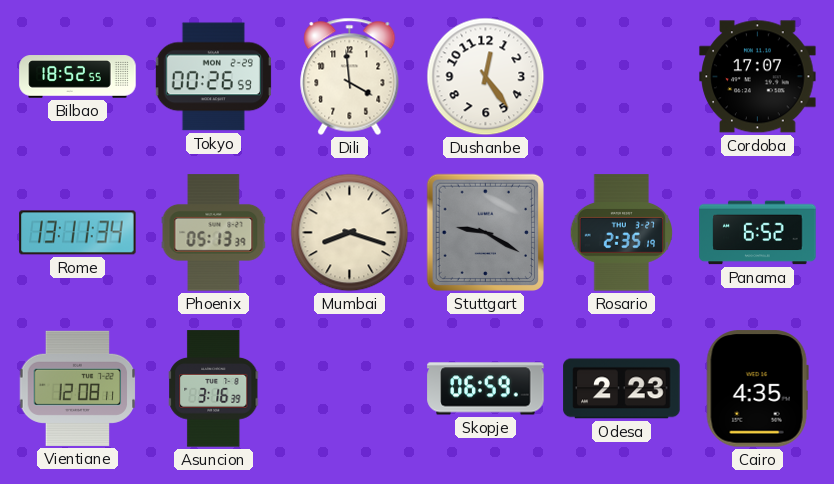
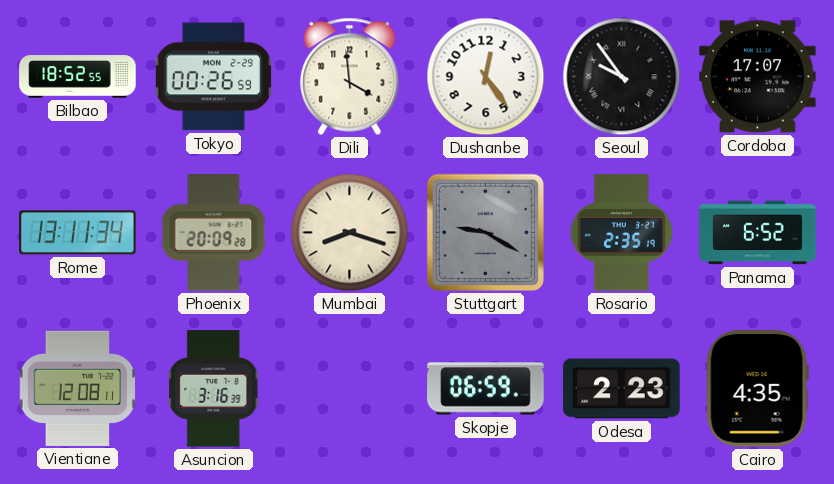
Seoul: none -> 9:54
Phoenix: 05:13 -> 20:09
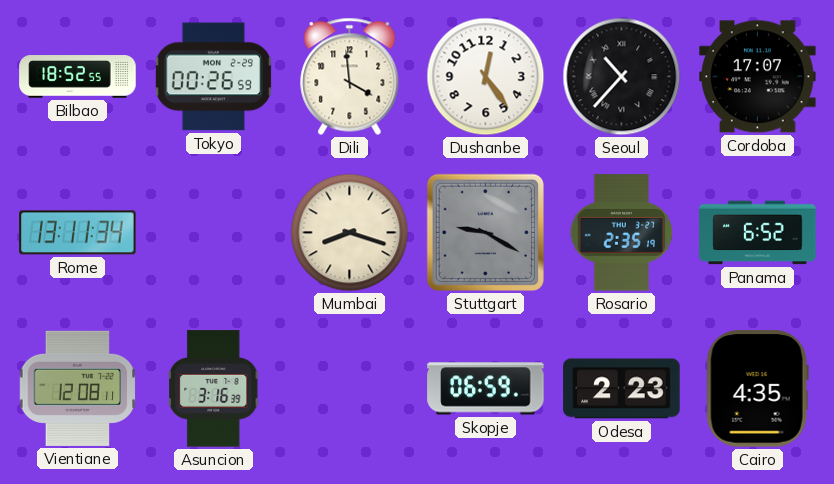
Seoul: 9:54 -> 10:37
Phoenix: 20:09 -> none
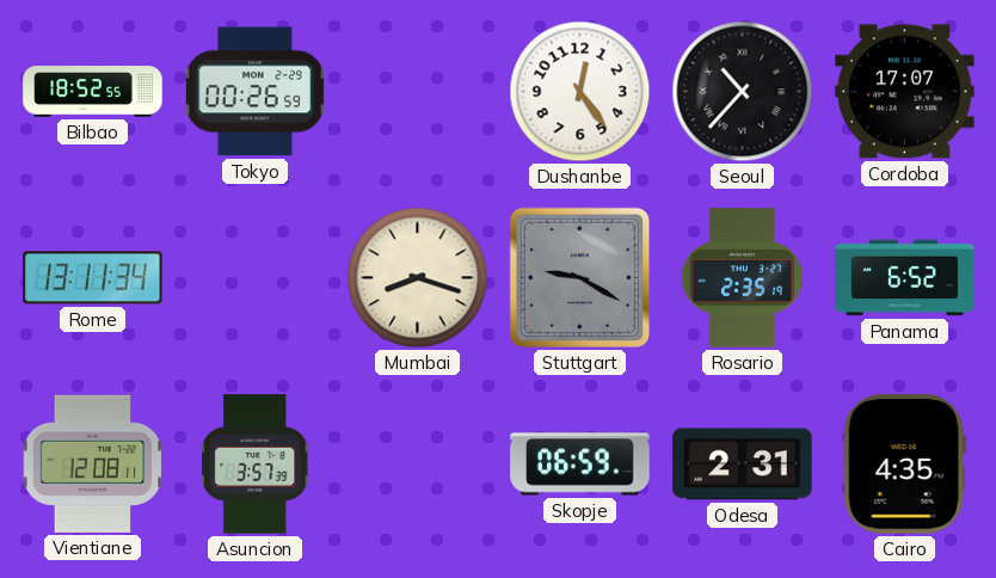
Dili: 3:59 -> none
Asuncion: 3:16 -> 3:57
Odesa: 2:23 -> 2:31
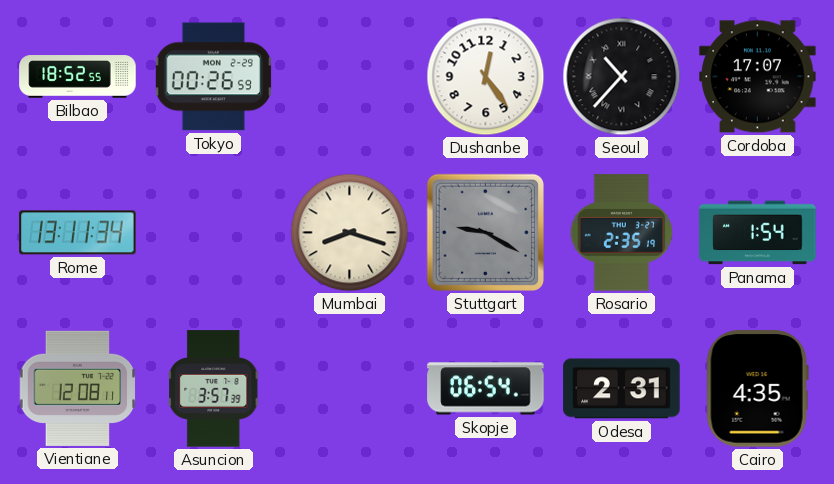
Panama: 6:52 -> 1:54
Skopje: 06:59 -> 06:54
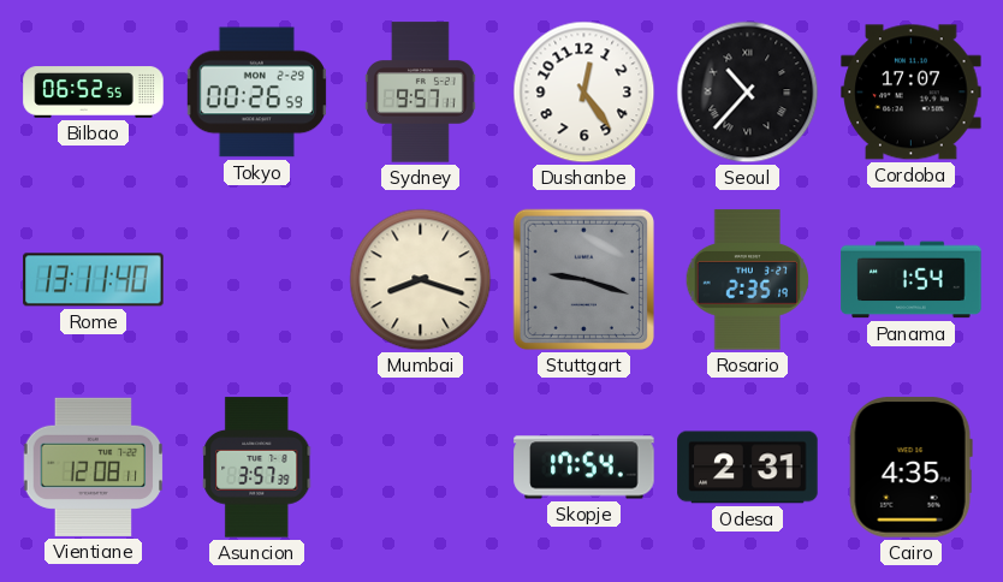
Bilbao: 18:52 -> 06:52
Sydney: none -> 9:57
Rome: 13:11:34 -> 13:11:40
Stuttgart: 9:20 -> 9:18
Skopje: 06:54 -> 17:54
